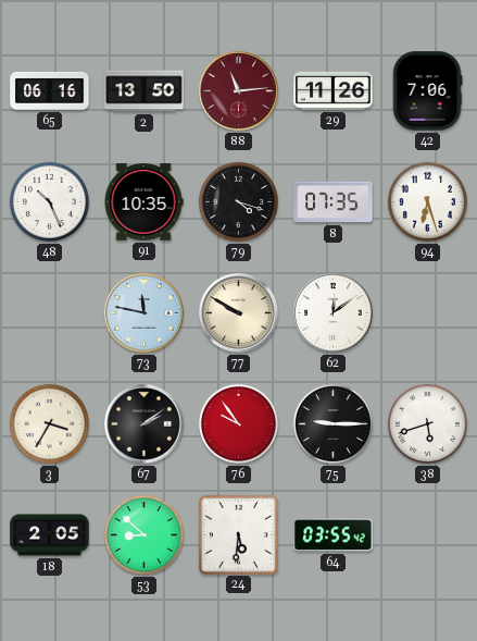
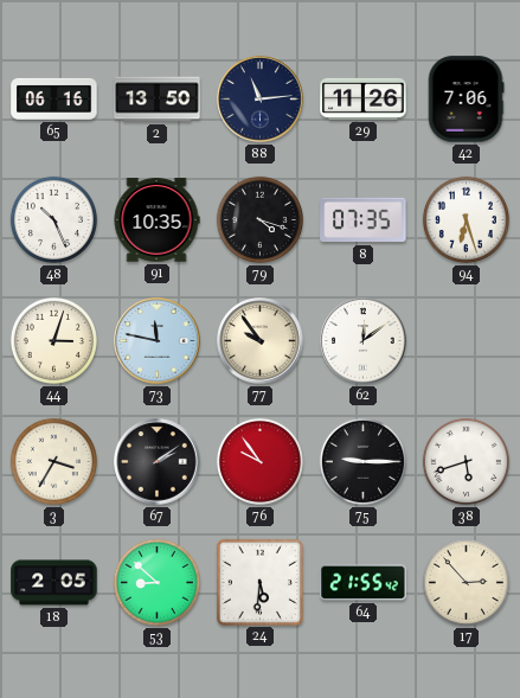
88 dial: burgundy -> navy
44: none -> 3:03
77: 9:50 -> 9:54
64: 03:55 -> 21:55
17: none -> 2:53
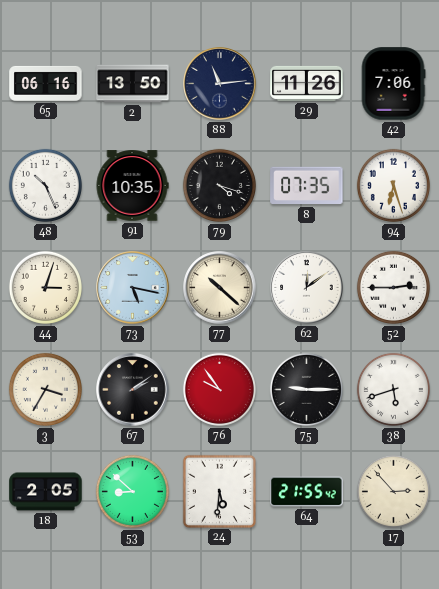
73: 11:47 -> 5:17
77: 9:54 -> 10:22
52: none -> 2:45
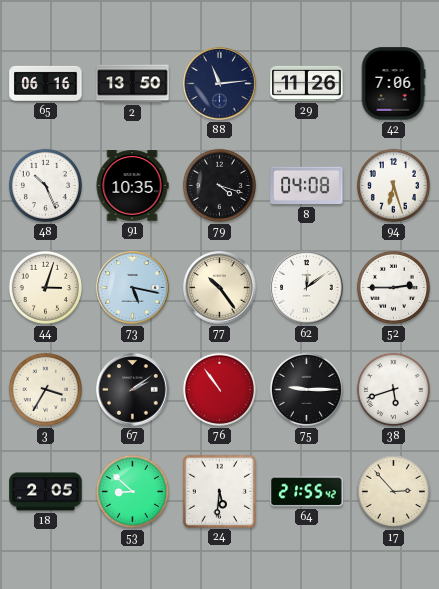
8: 07:35 -> 04:08
77: 10:22 -> 10:24
76: 9:54 -> 10:54
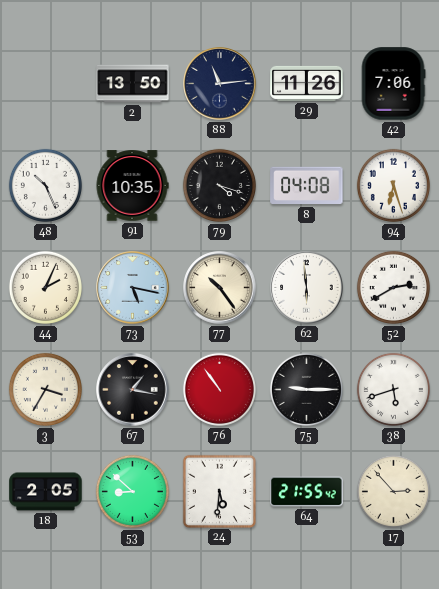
65: 06:16 -> none
44: 3:03 -> 2:04
62: 12:09 -> 5:59
52: 2:45 -> 2:40
67: 2:09 -> 1:17
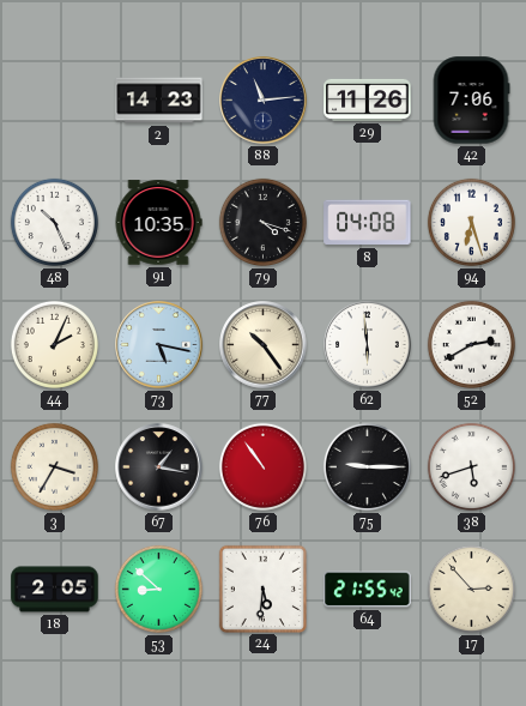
2: 13:50 -> 14:23
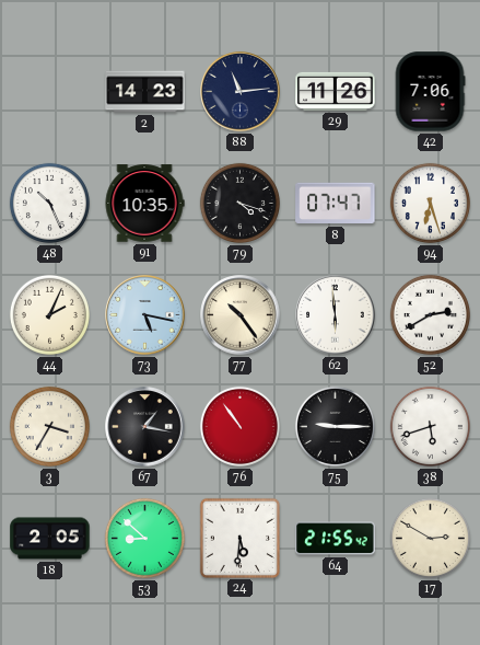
8: 04:08 -> 07:47
17: 2:53 -> 2:50
